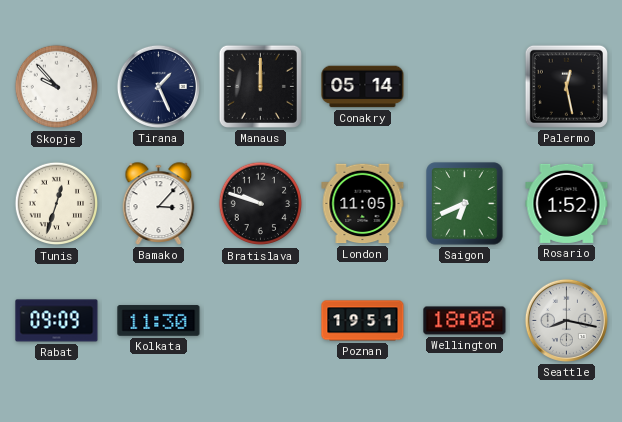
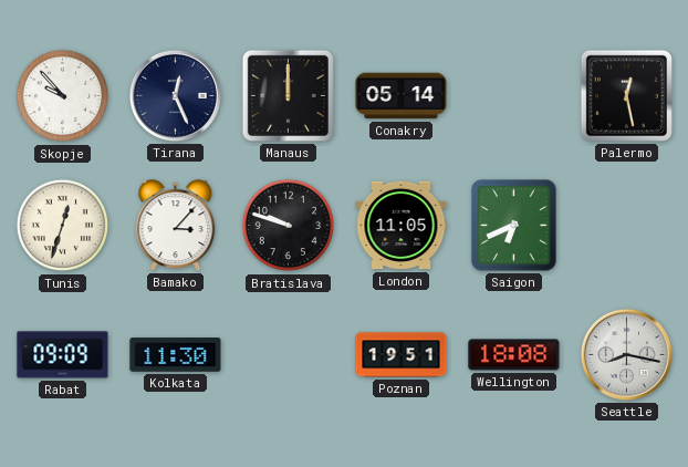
Tirana: 1:26 -> 12:26
Rosario: 1:52 -> none
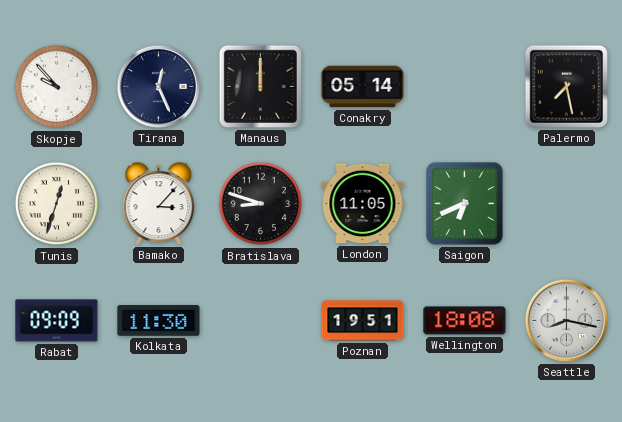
Palermo: 12:28 -> 7:28
Bratislava: 9:48 -> 8:48
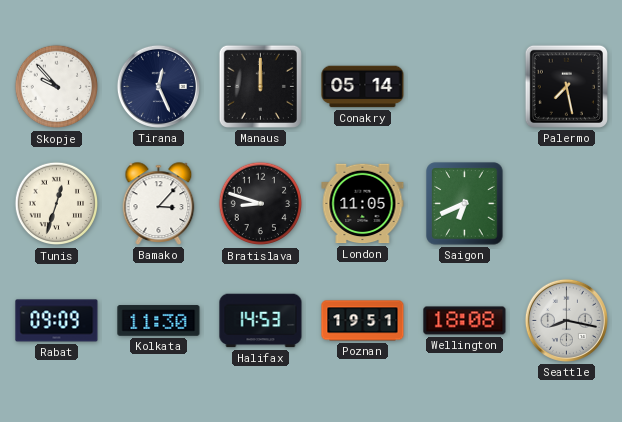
Halifax: none -> 14:53
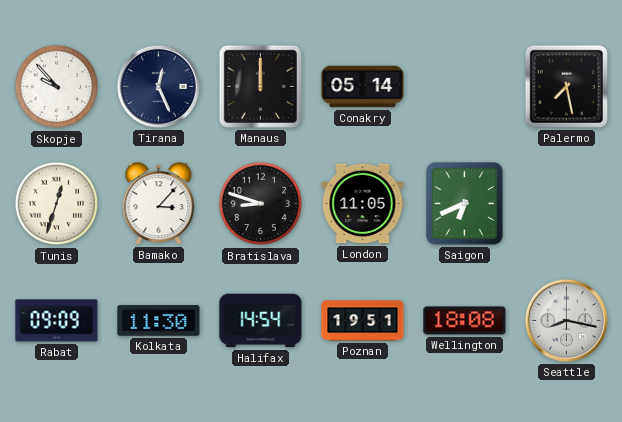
Halifax: 14:53 -> 14:54
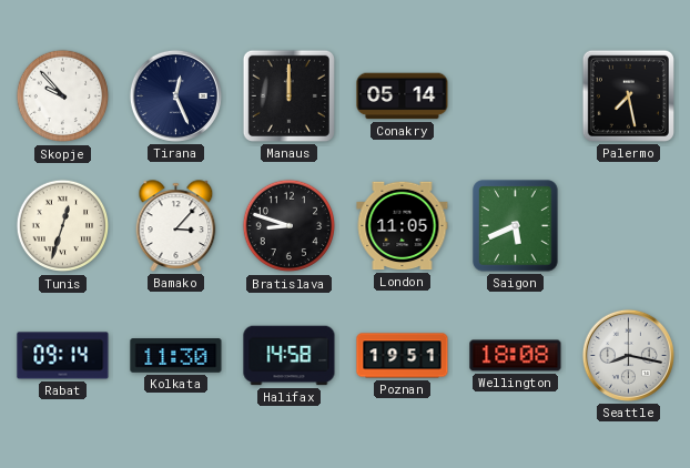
Saigon: 6:41 -> 5:41
Rabat: 09:09 -> 09:14
Halifax: 14:54 -> 14:58
